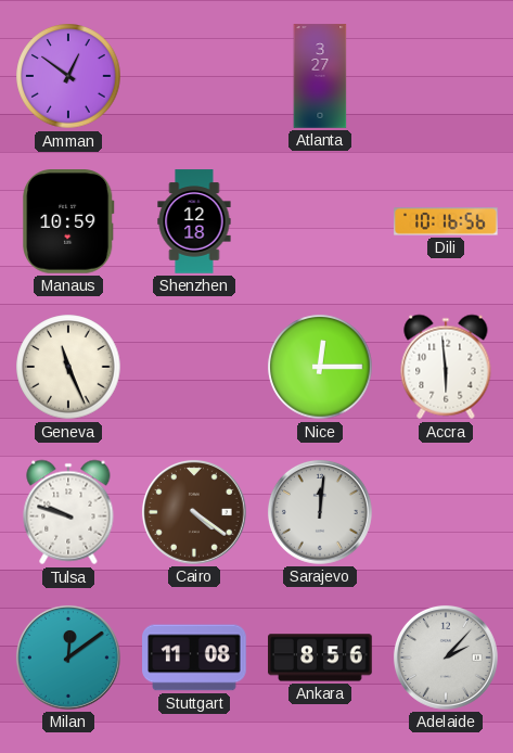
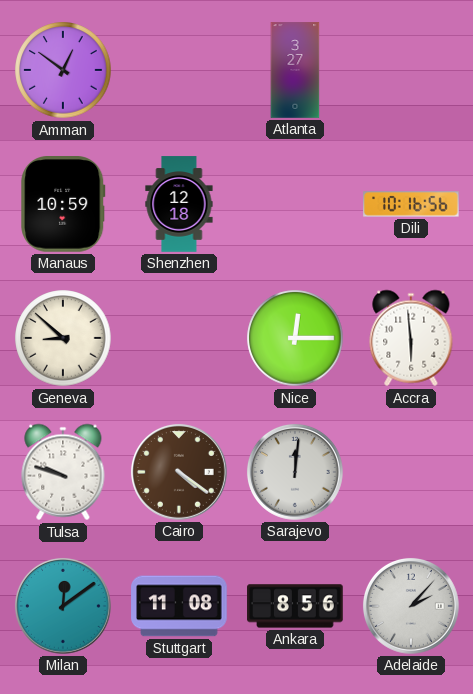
Geneva: 11:26 -> 8:52
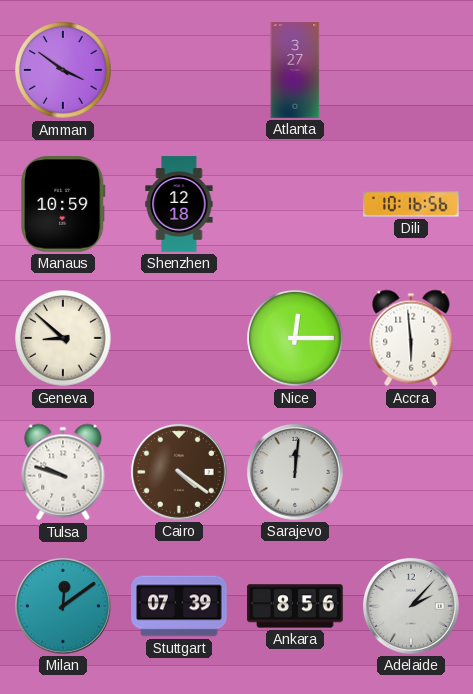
Amman: 12:51 -> 3:51
Stuttgart: 11:08 -> 07:39
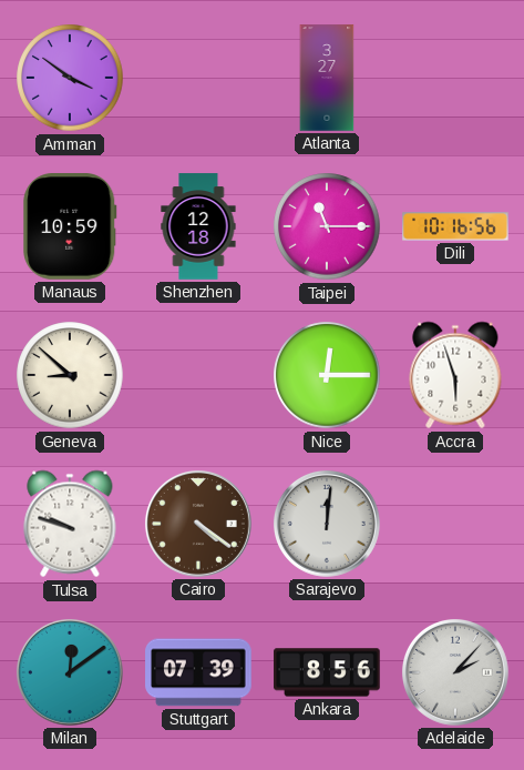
Taipei: none -> 11:15
Accra: 5:59 -> 5:57
